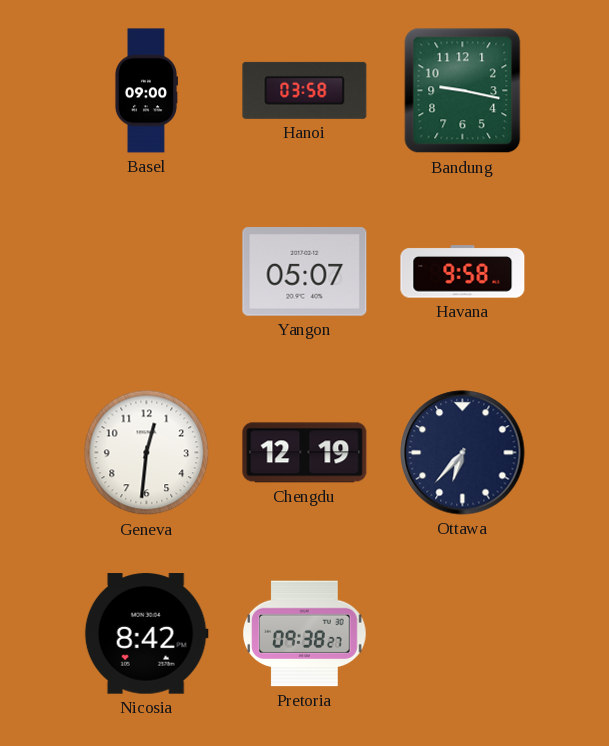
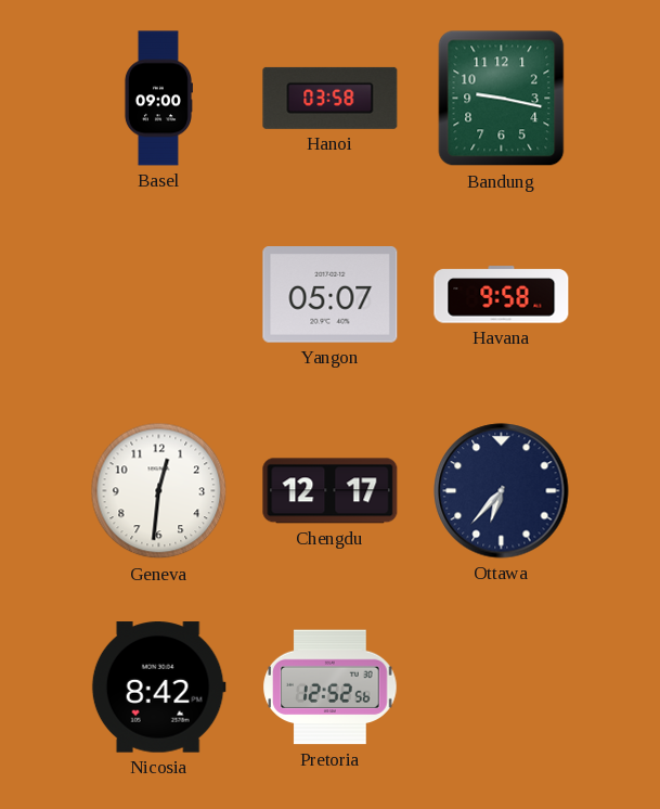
Chengdu: 12:19 -> 12:17
Pretoria: 09:38 -> 12:52
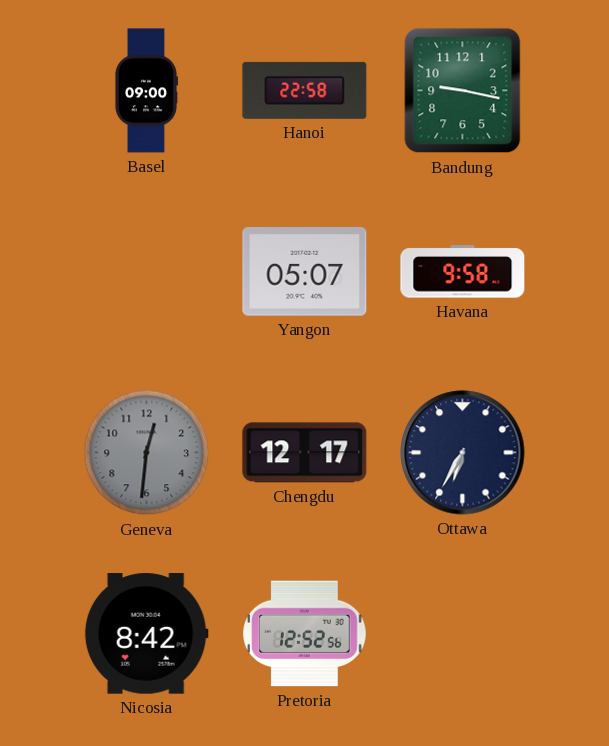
Hanoi: 03:58 -> 22:58
Geneva dial: white -> grey
Ottawa: 6:37 -> 6:35
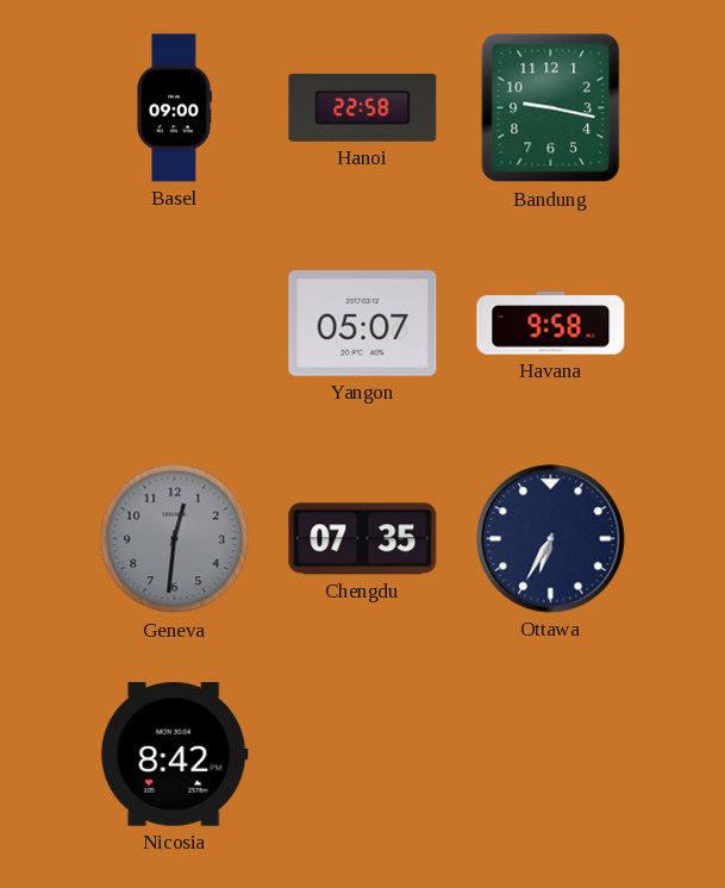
Chengdu: 12:17 -> 07:35
Pretoria: 12:52 -> none
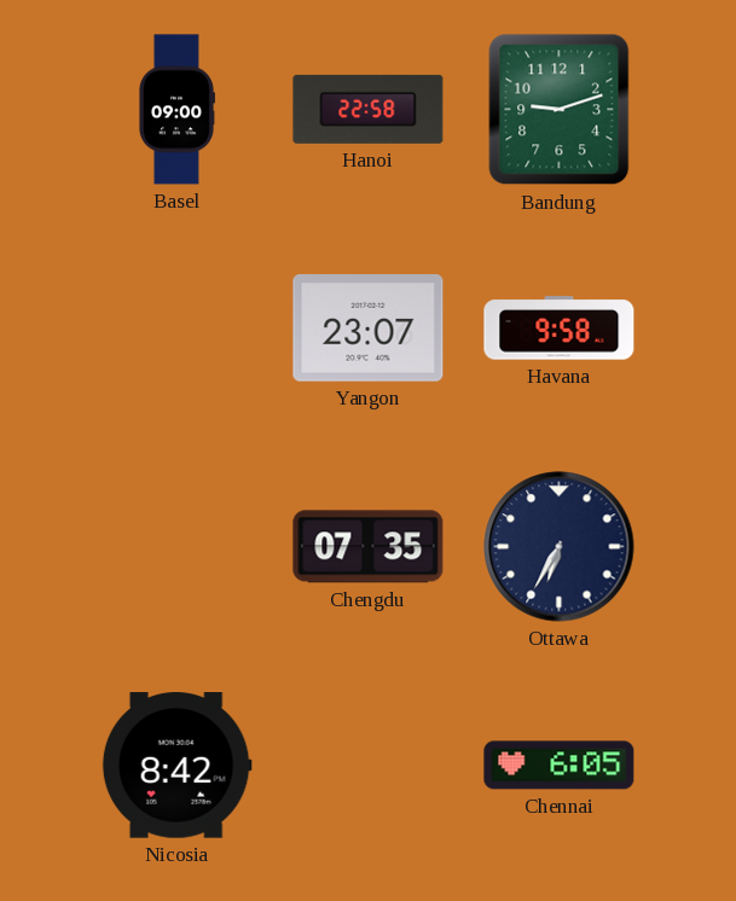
Bandung: 9:17 -> 9:12
Yangon: 05:07 -> 23:07
Geneva: 12:31 -> none
Chennai: none -> 6:05
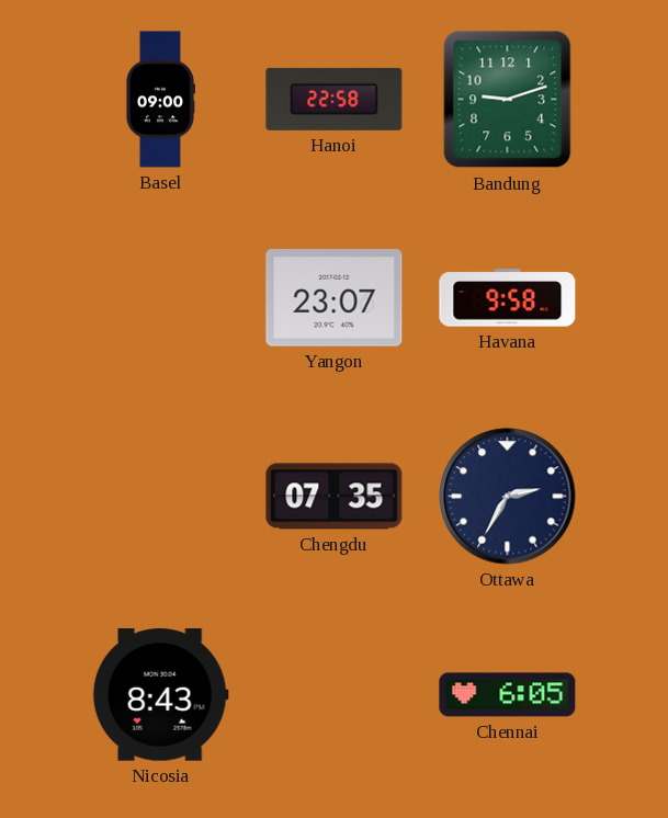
Ottawa: 6:35 -> 2:35
Nicosia: 8:42 -> 8:43
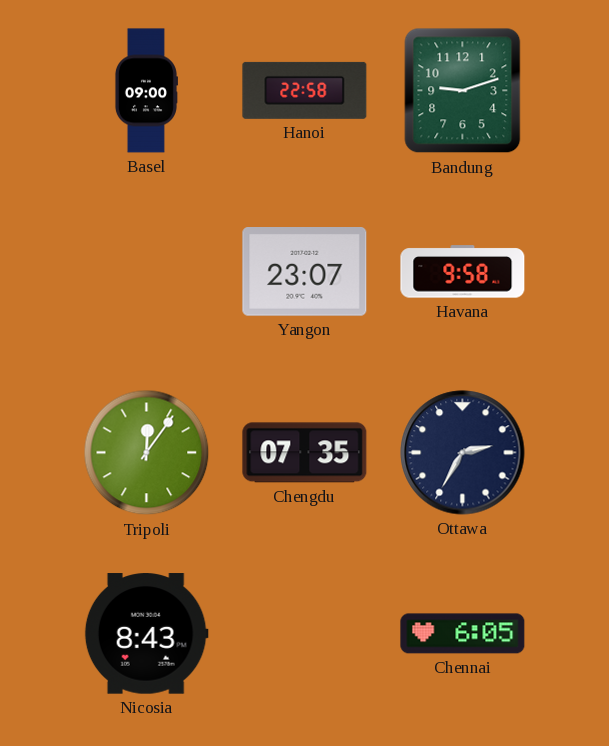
Tripoli: none -> 12:06
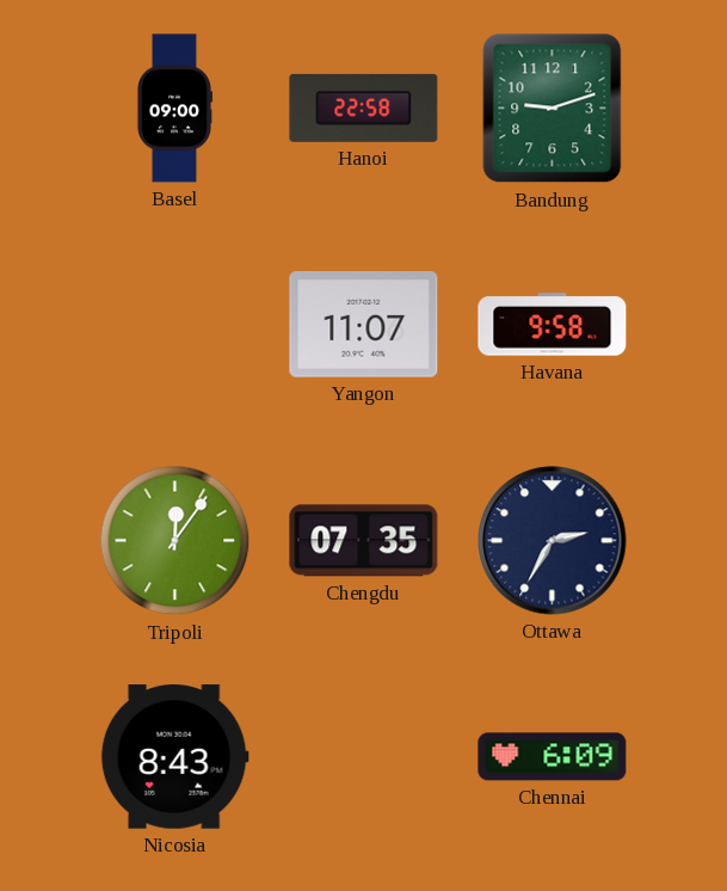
Yangon: 23:07 -> 11:07
Chennai: 6:05 -> 6:09
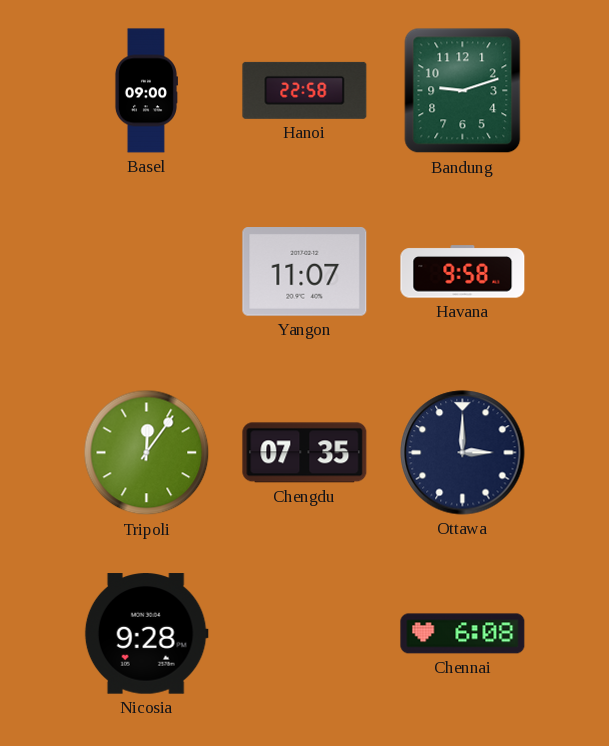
Ottawa: 2:35 -> 3:00
Nicosia: 8:43 -> 9:28
Chennai: 6:09 -> 6:08
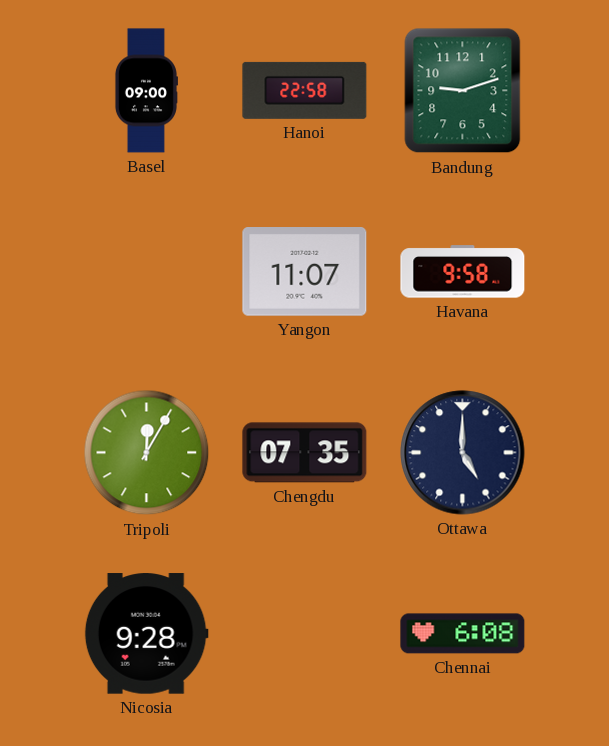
Tripoli: 12:06 -> 12:05
Ottawa: 3:00 -> 5:00
